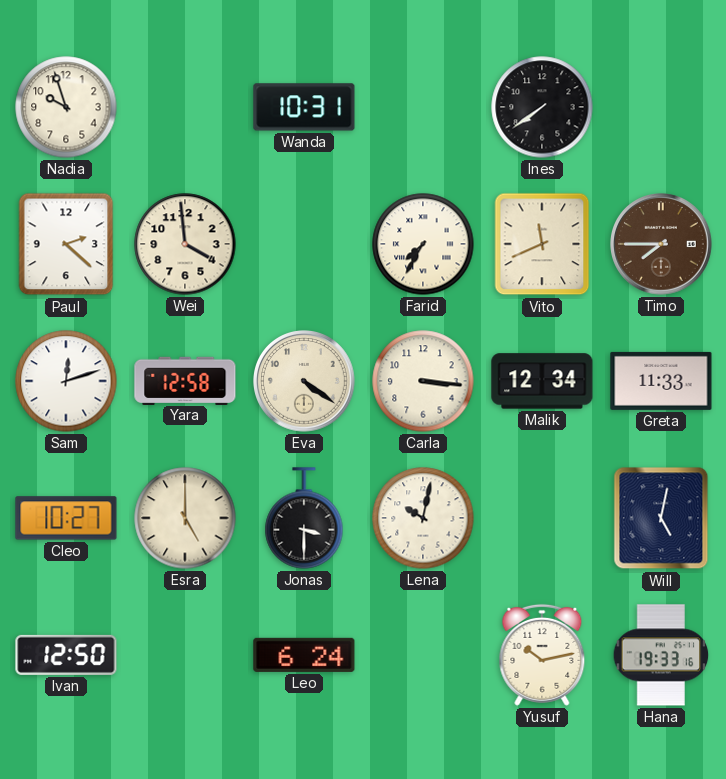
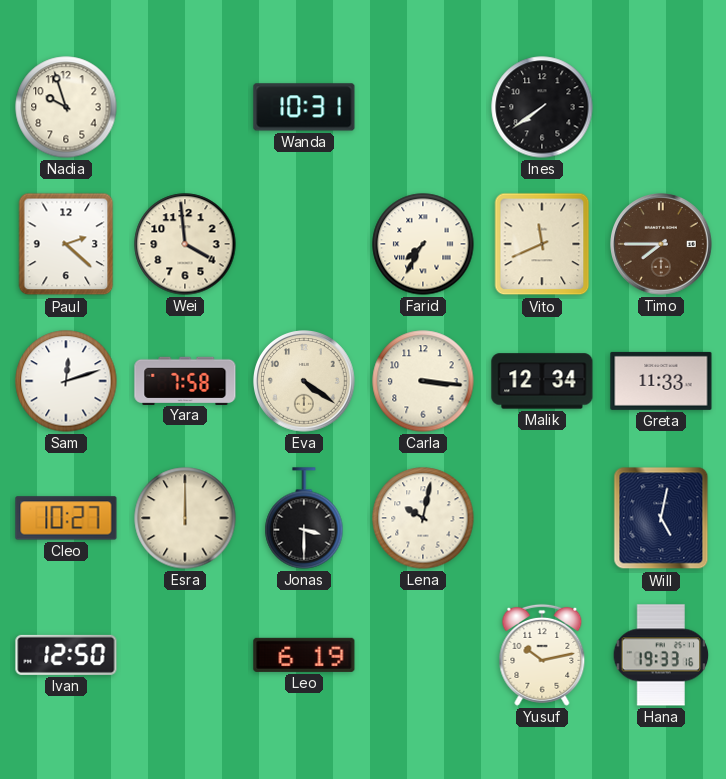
Yara: 12:58 -> 7:58
Esra: 5:00 -> 12:00
Leo: 6:24 -> 6:19
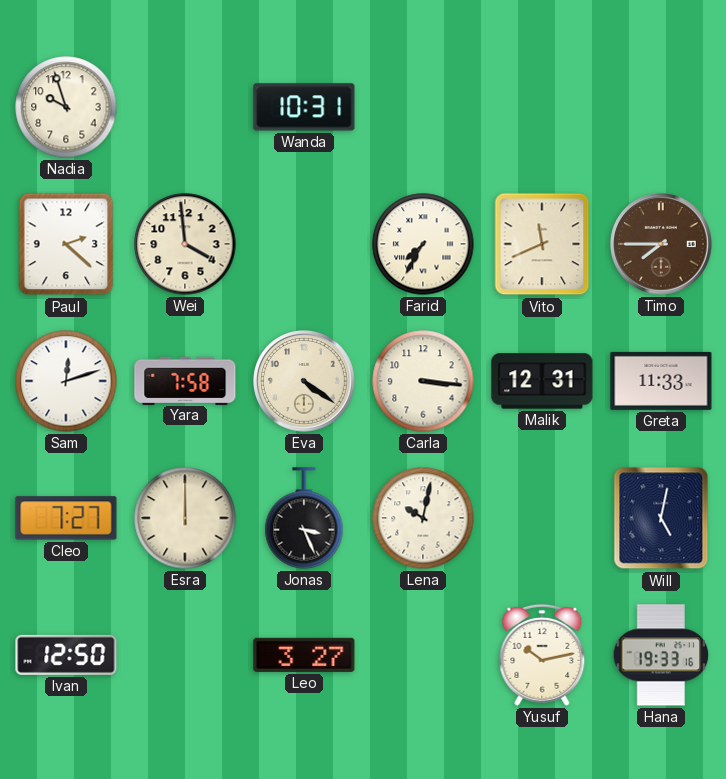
Ines: 7:39 -> none
Malik: 12:34 -> 12:31
Cleo: 10:27 -> 7:27
Jonas: 3:30 -> 3:26
Leo: 6:19 -> 3:27
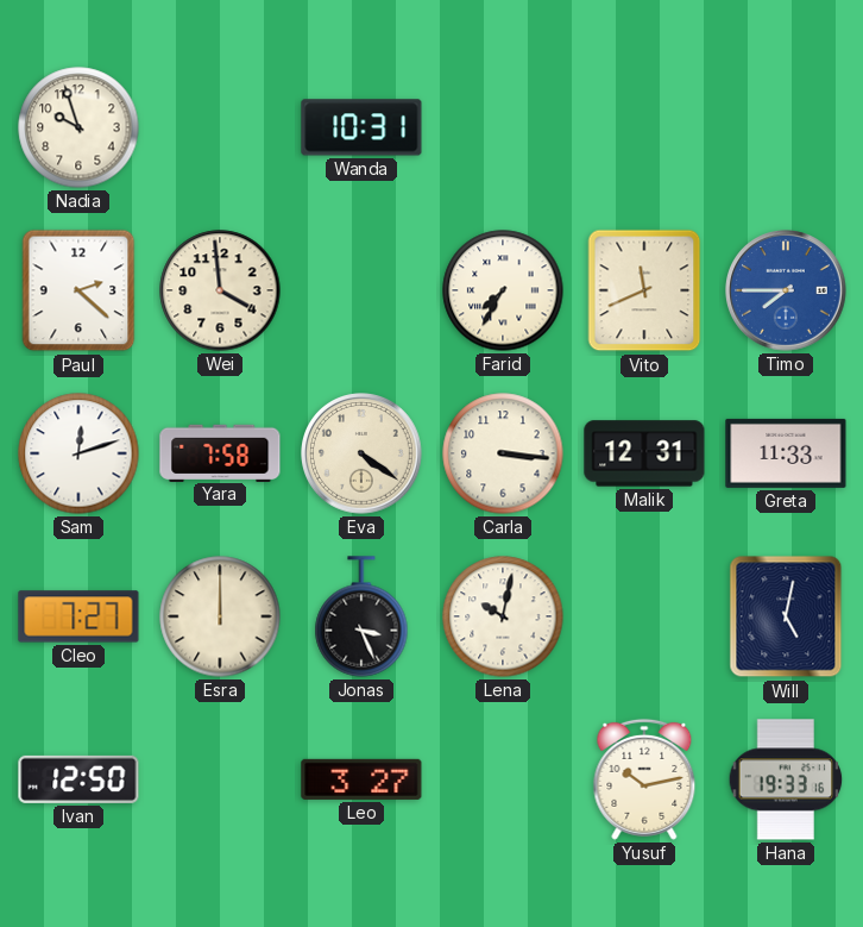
Timo dial: brown -> blue
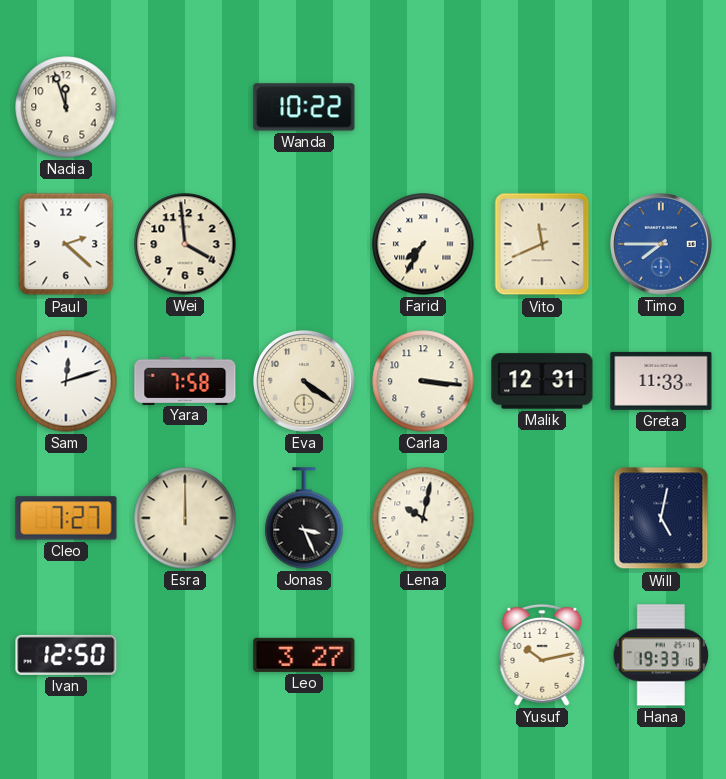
Nadia: 9:57 -> 11:57
Wanda: 10:31 -> 10:22
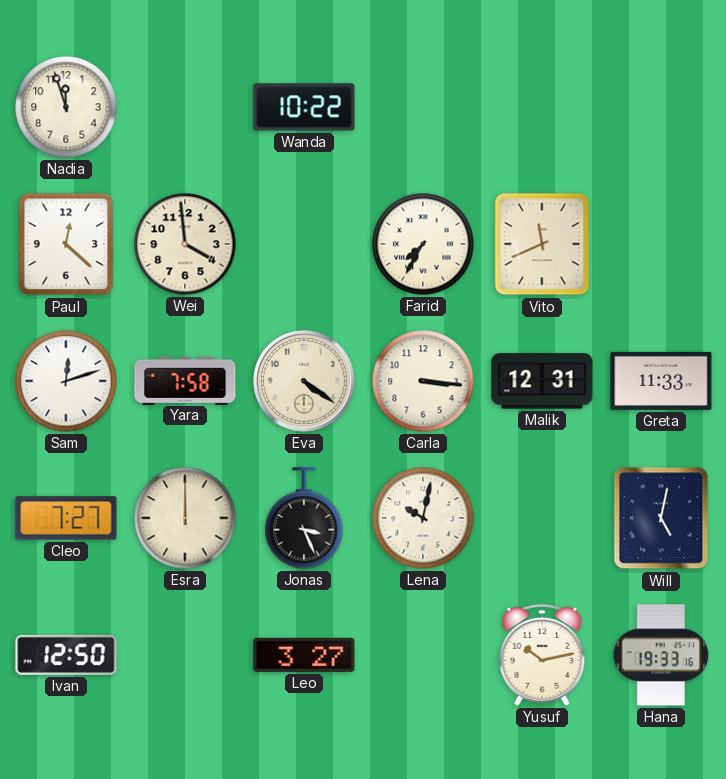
Paul: 2:22 -> 12:22
Timo: 7:45 -> none
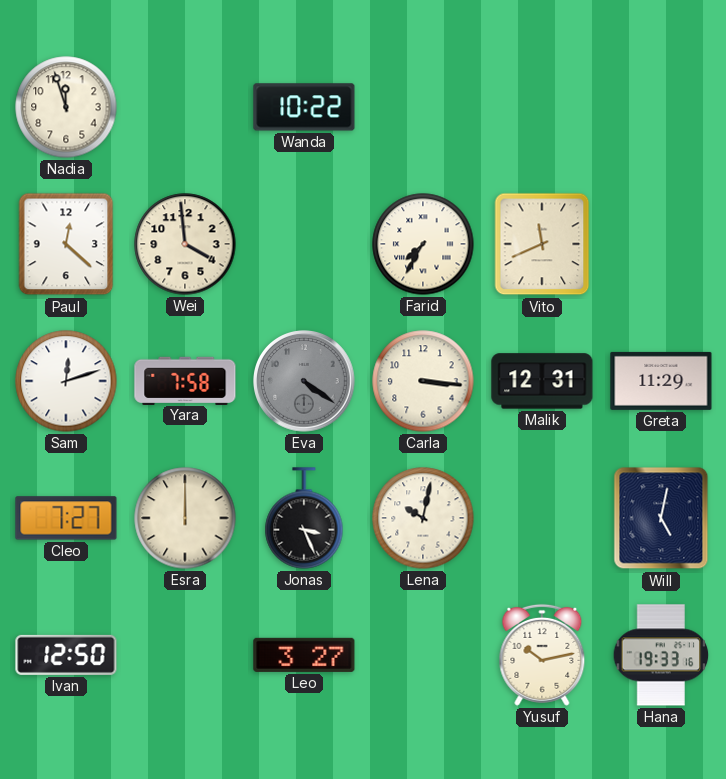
Eva dial: cream -> grey
Greta: 11:33 -> 11:29
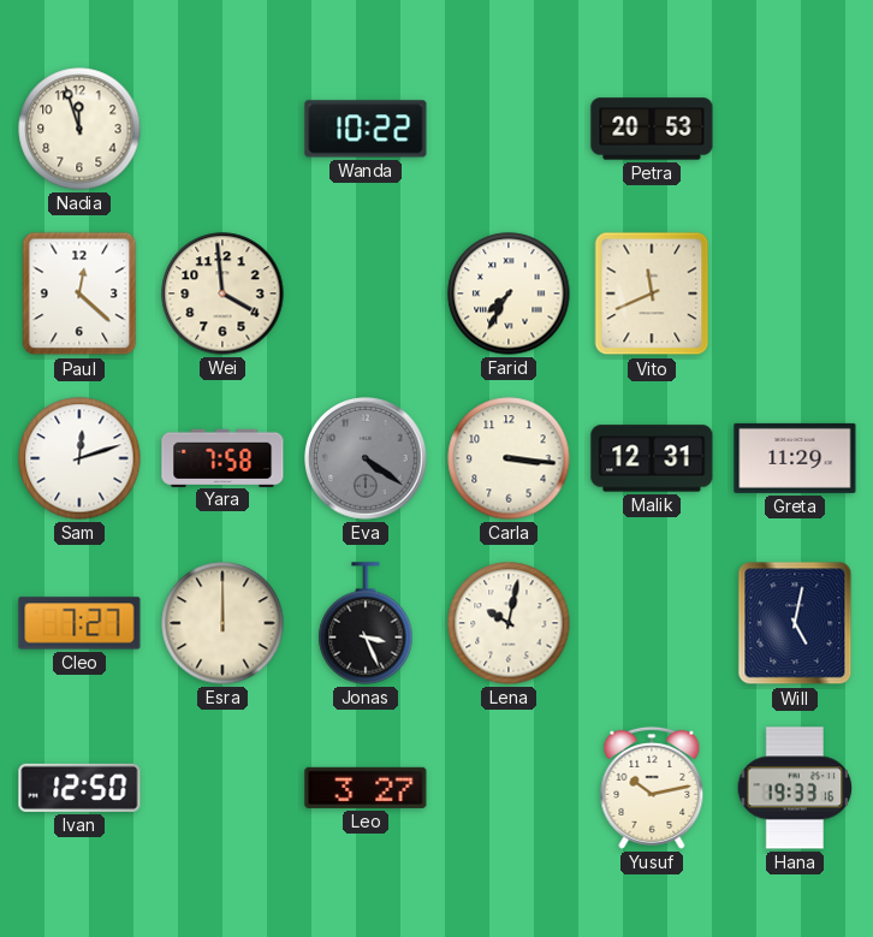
Petra: none -> 20:53
